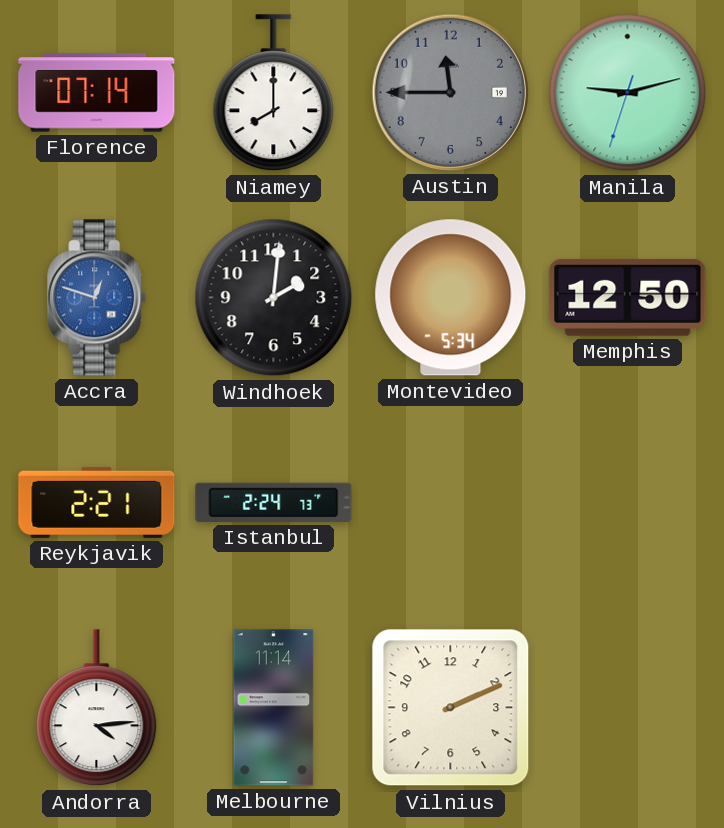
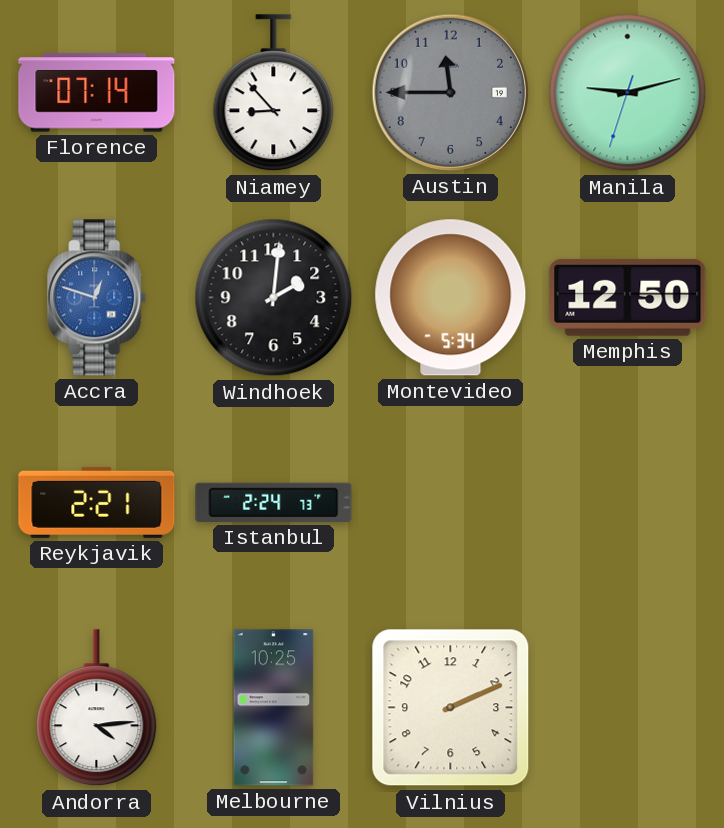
Niamey: 8:00 -> 8:53
Melbourne: 11:14 -> 10:25
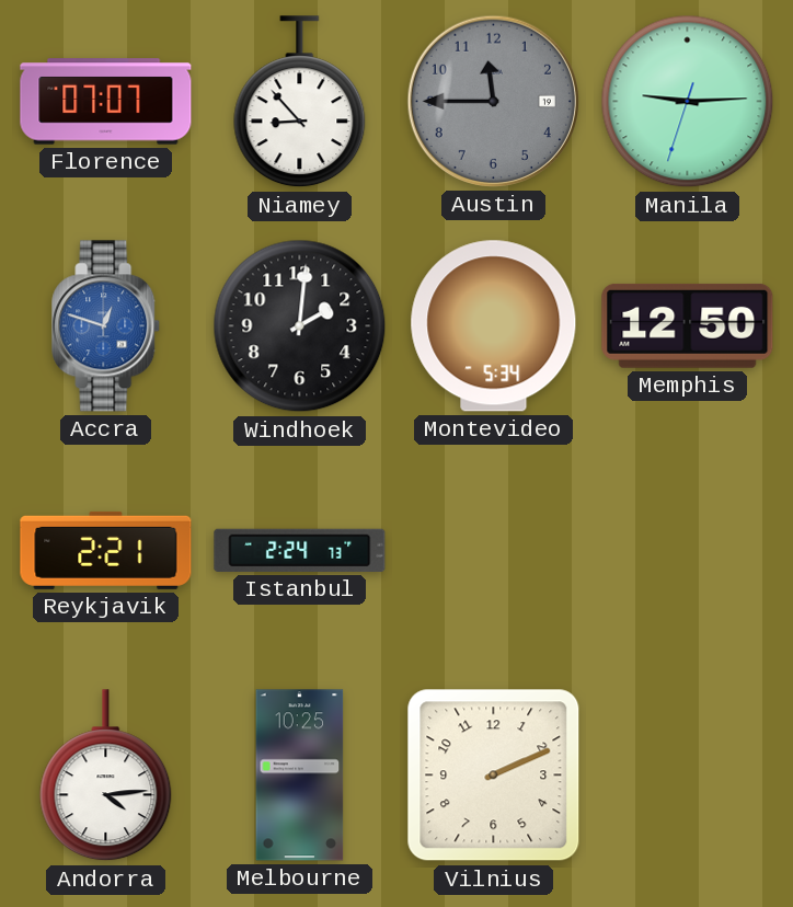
Florence: 07:14 -> 07:07
Manila: 9:12 -> 9:14
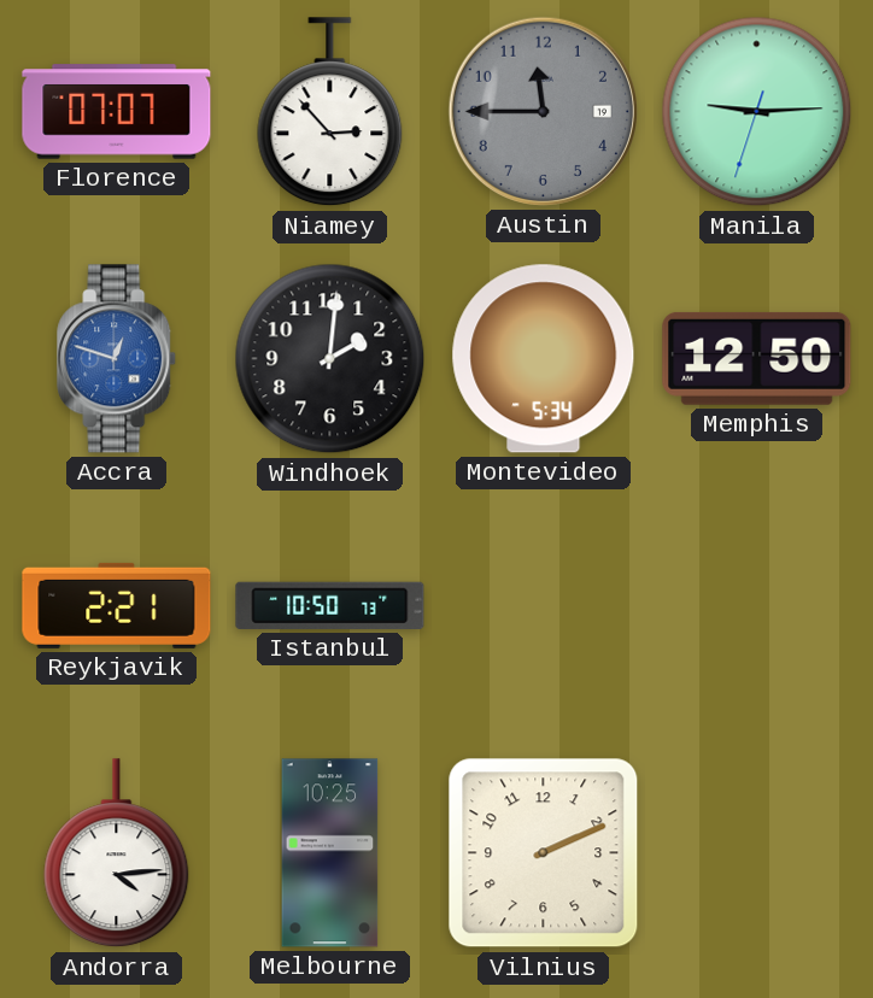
Niamey: 8:53 -> 2:53
Istanbul: 2:24 -> 10:50
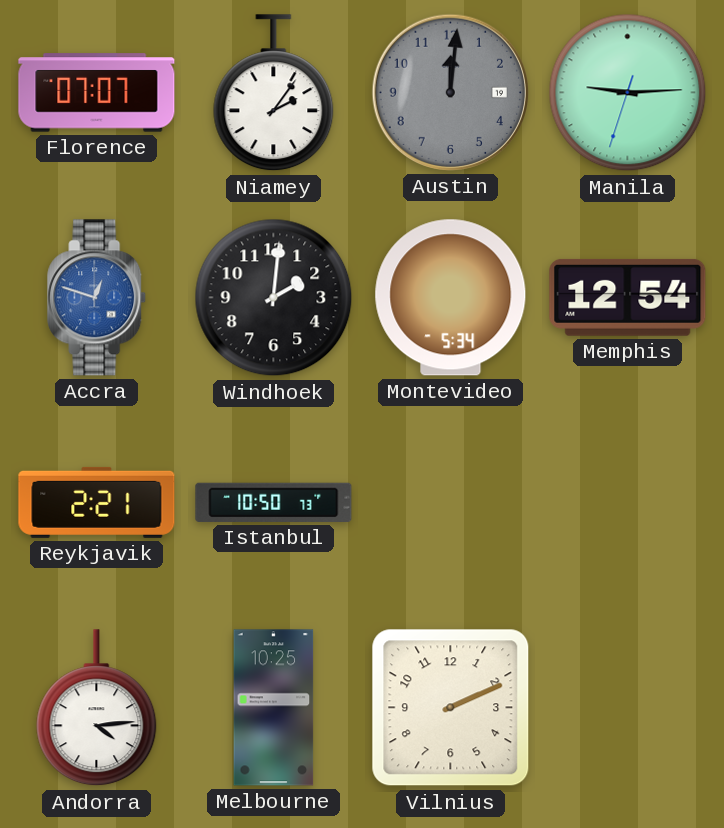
Niamey: 2:53 -> 2:06
Austin: 11:45 -> 12:01
Memphis: 12:50 -> 12:54
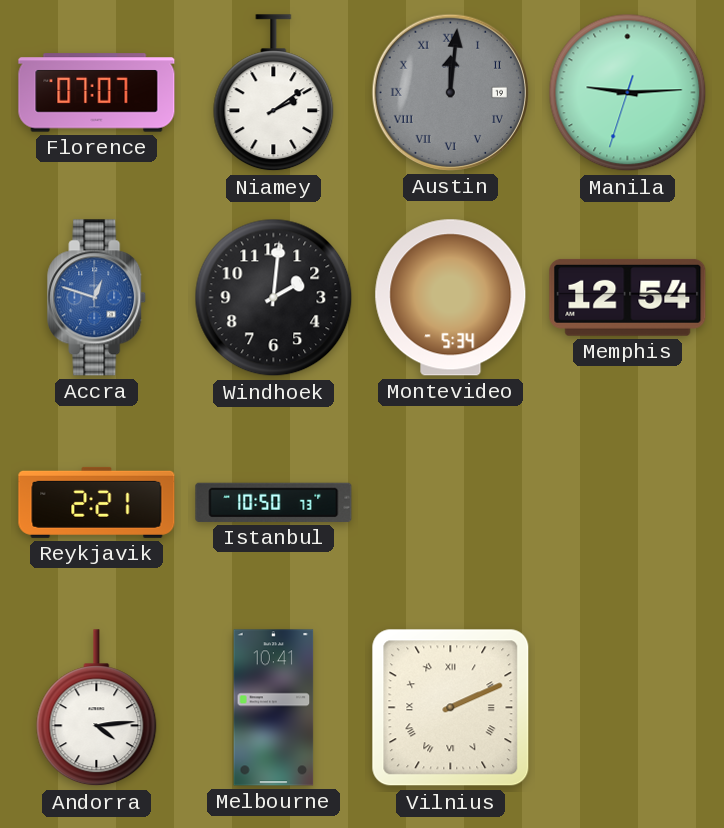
Niamey: 2:06 -> 2:09
Austin numerals: Arabic -> Roman
Melbourne: 10:25 -> 10:41
Vilnius numerals: Arabic -> Roman
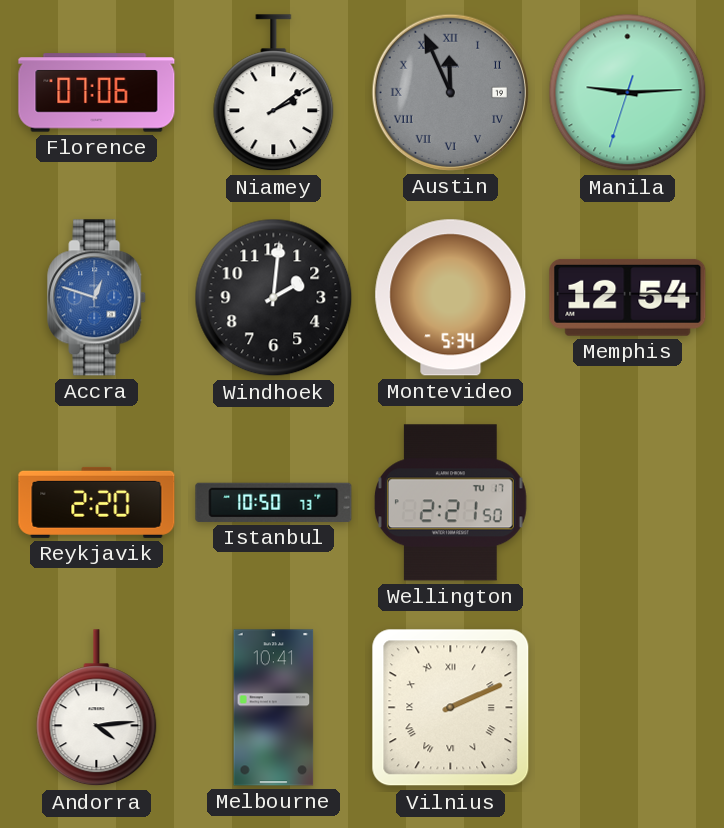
Florence: 07:07 -> 07:06
Austin: 12:01 -> 11:56
Reykjavik: 2:21 -> 2:20
Wellington: none -> 2:21
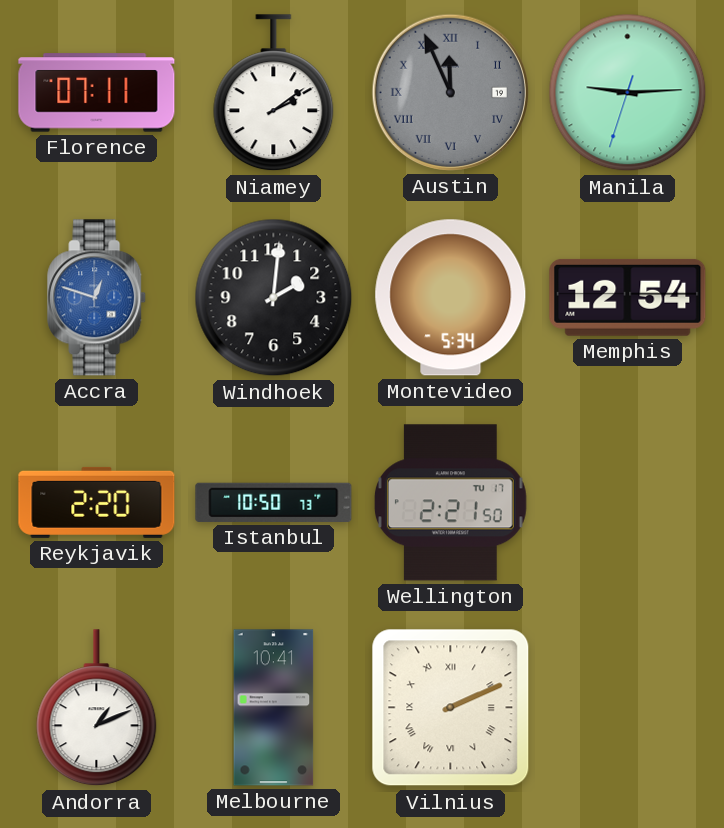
Florence: 07:06 -> 07:11
Andorra: 4:14 -> 1:11
